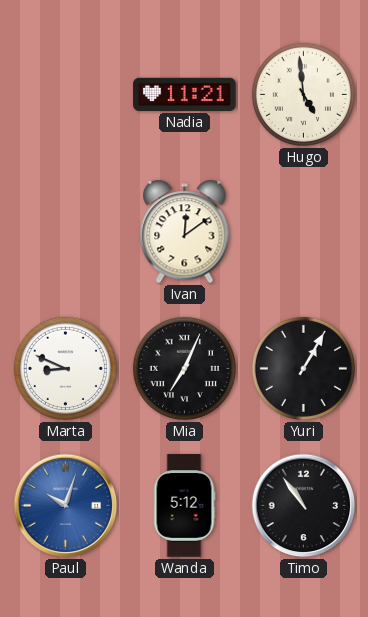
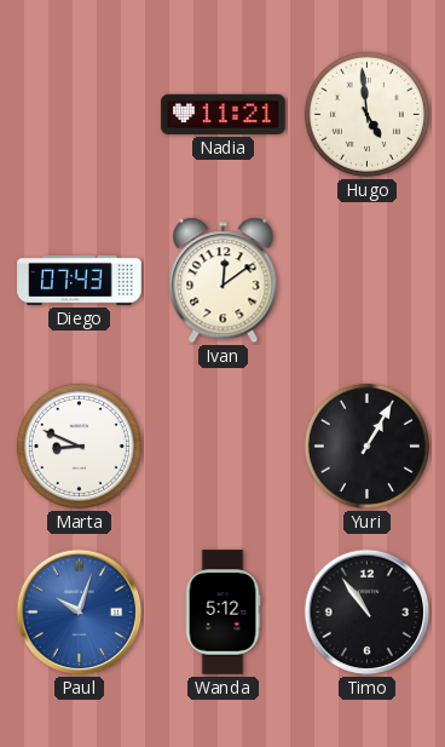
Diego: none -> 07:43
Mia: 7:04 -> none
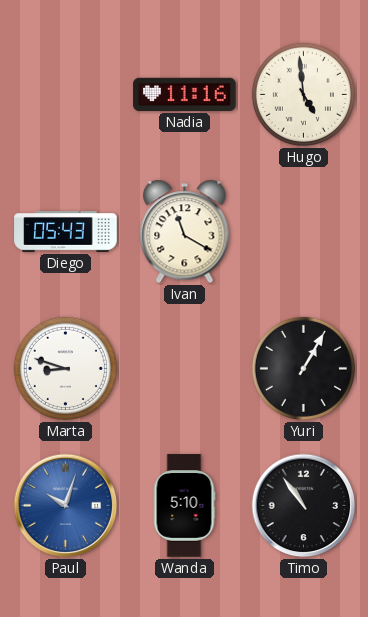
Nadia: 11:21 -> 11:16
Diego: 07:43 -> 05:43
Ivan: 12:09 -> 11:20
Marta: 8:49 -> 8:48
Wanda: 5:12 -> 5:10
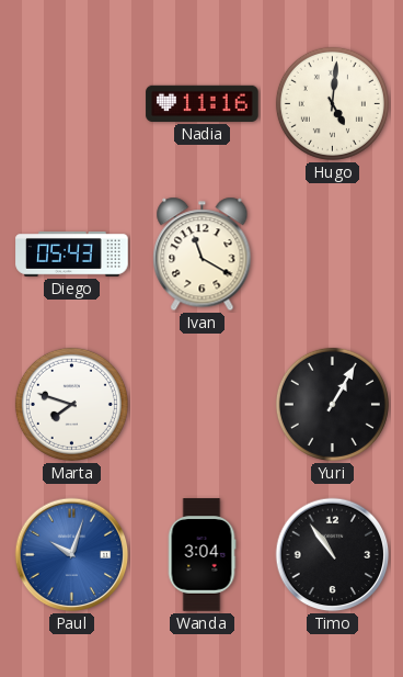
Hugo: 4:59 -> 5:01
Marta: 8:48 -> 7:48
Wanda: 5:10 -> 3:04
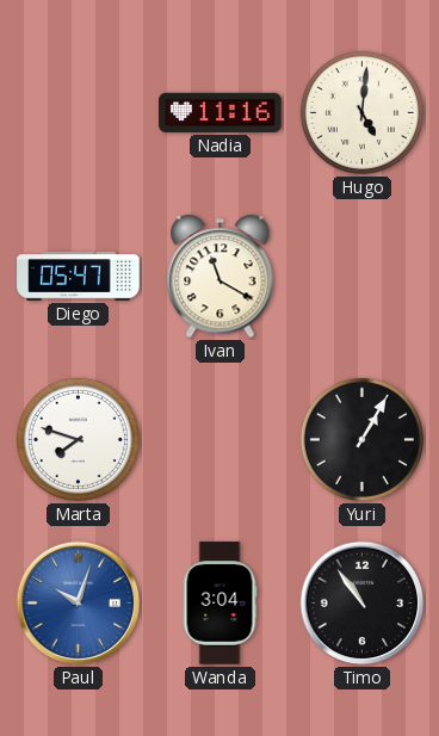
Diego: 05:43 -> 05:47
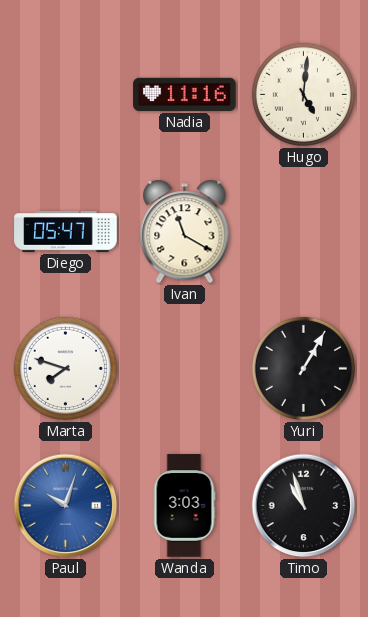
Wanda: 3:04 -> 3:03
Timo: 10:54 -> 10:57
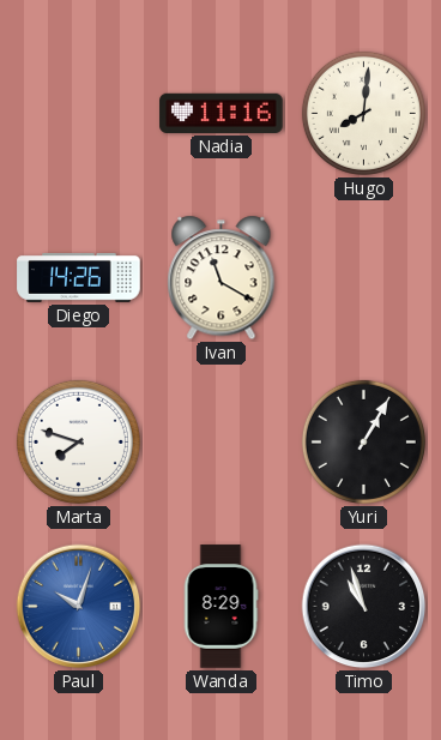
Hugo: 5:01 -> 8:01
Diego: 05:47 -> 14:26
Wanda: 3:03 -> 8:29
